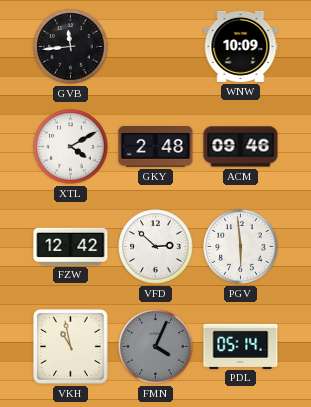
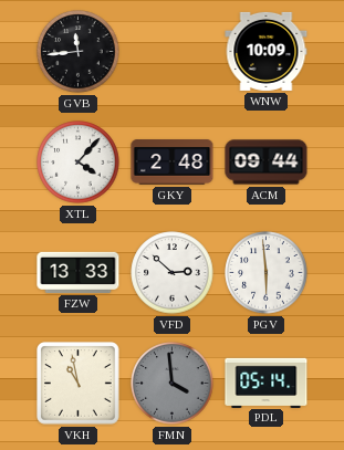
XTL: 4:10 -> 4:07
ACM: 09:46 -> 09:44
FZW: 12:42 -> 13:33
FMN: 4:04 -> 3:59
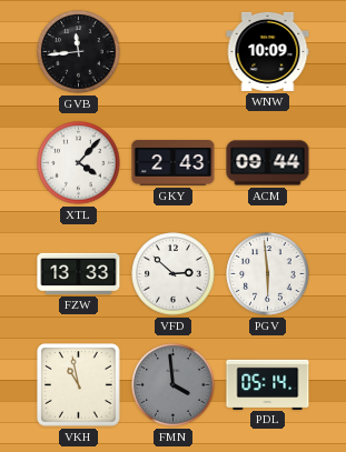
GKY: 2:48 -> 2:43
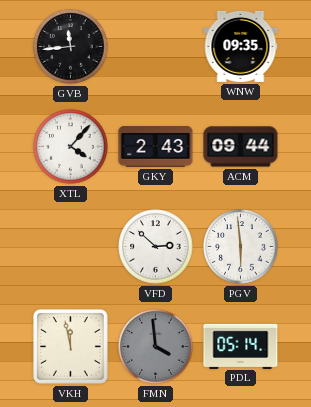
WNW: 10:09 -> 09:35
FZW: 13:33 -> none
VKH: 10:58 -> 11:58
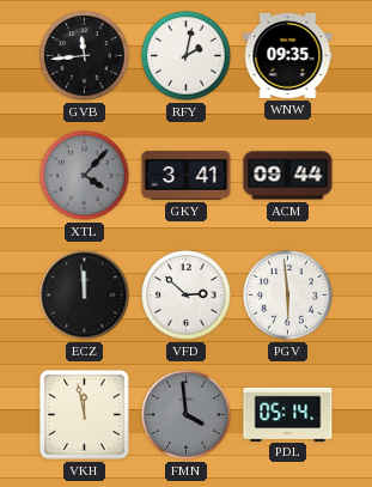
RFY: none -> 2:02
XTL dial: white -> grey
GKY: 2:43 -> 3:41
ECZ: none -> 11:59
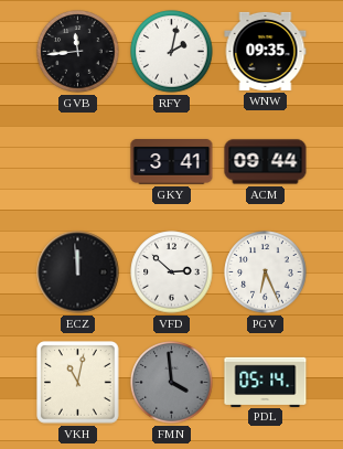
XTL: 4:07 -> none
PGV: 5:59 -> 6:26
VKH: 11:58 -> 11:02
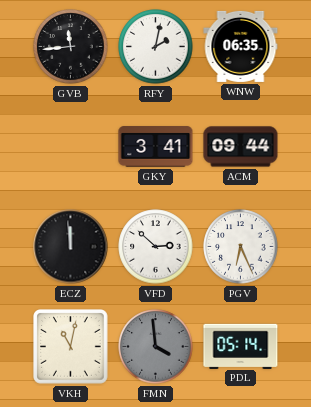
WNW: 09:35 -> 06:35
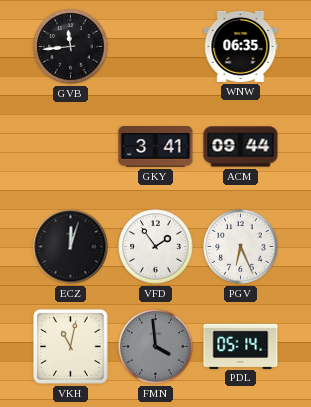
RFY: 2:02 -> none
ECZ: 11:59 -> 12:03
VFD: 2:52 -> 1:54
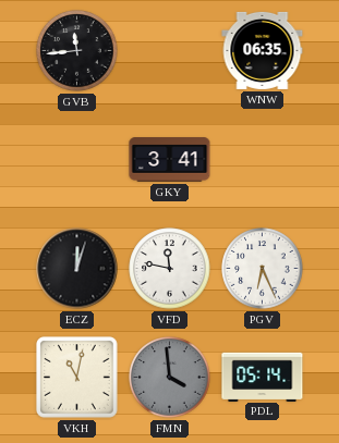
ACM: 09:44 -> none
VFD: 1:54 -> 11:47
